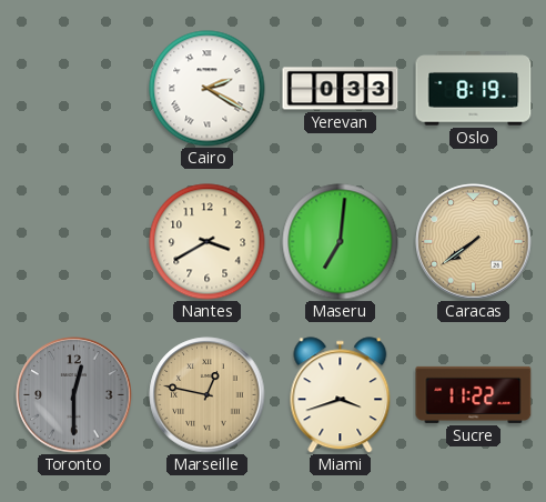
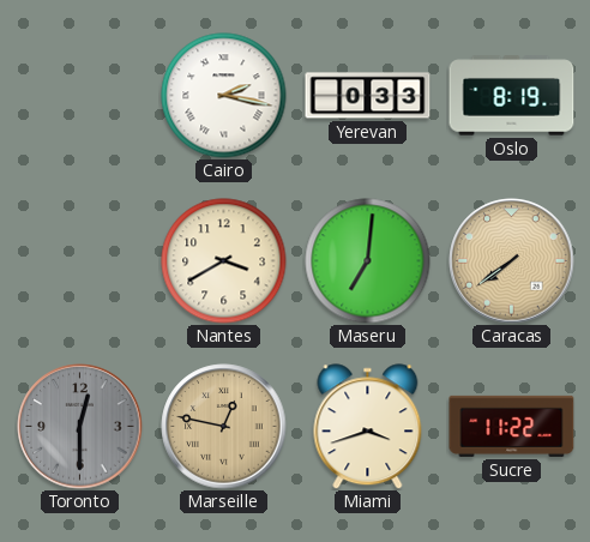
Cairo: 2:20 -> 2:17
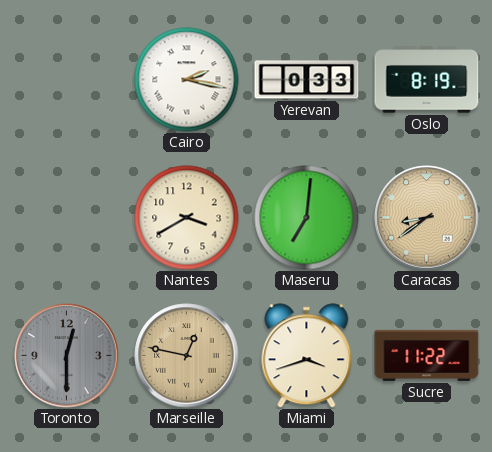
Caracas: 7:39 -> 8:39
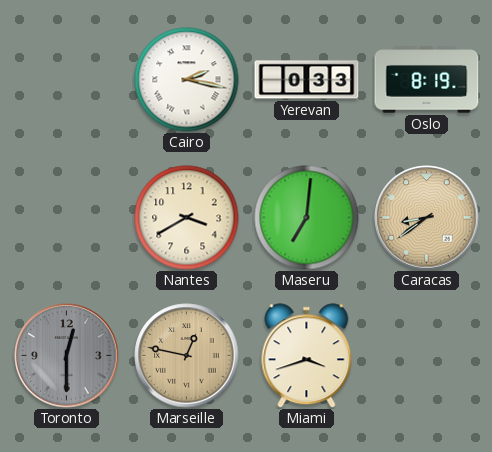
Sucre: 11:22 -> none
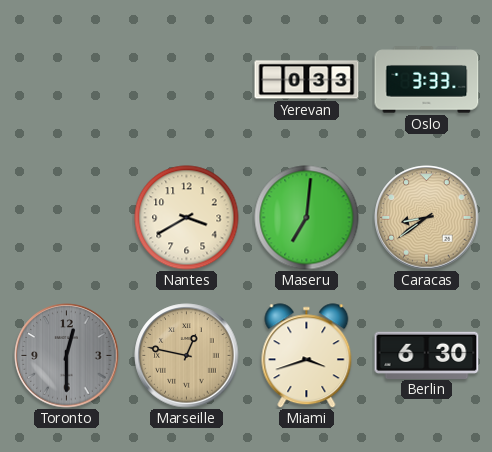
Cairo: 2:17 -> none
Oslo: 8:19 -> 3:33
Berlin: none -> 6:30
